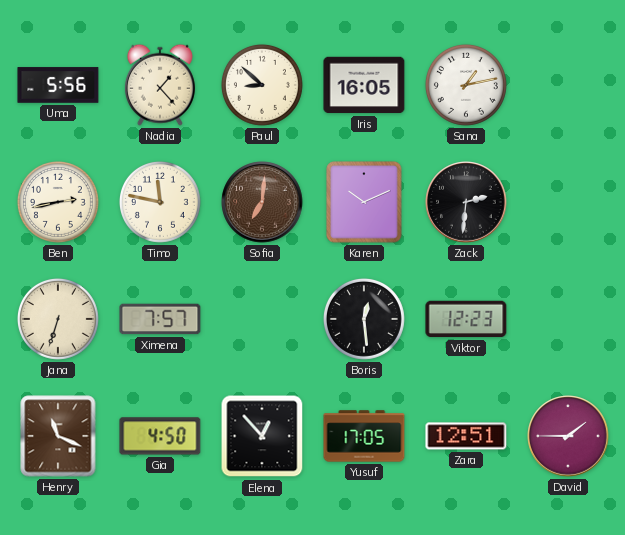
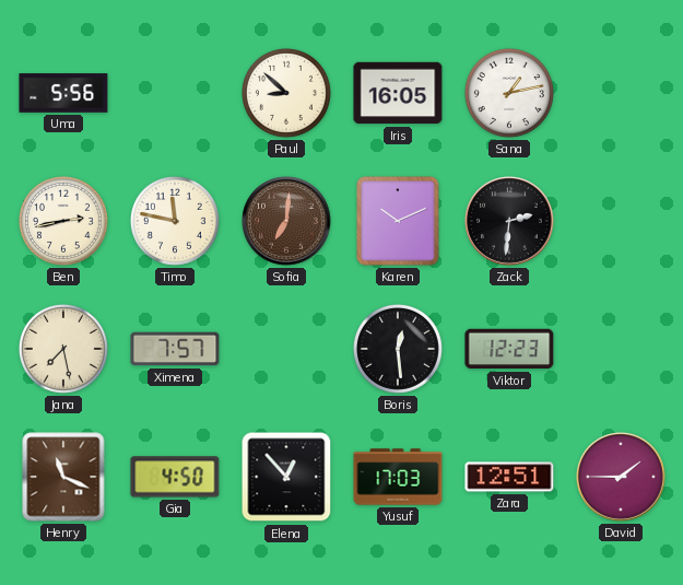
Nadia: 1:23 -> none
Jana: 6:33 -> 7:28
Yusuf: 17:05 -> 17:03
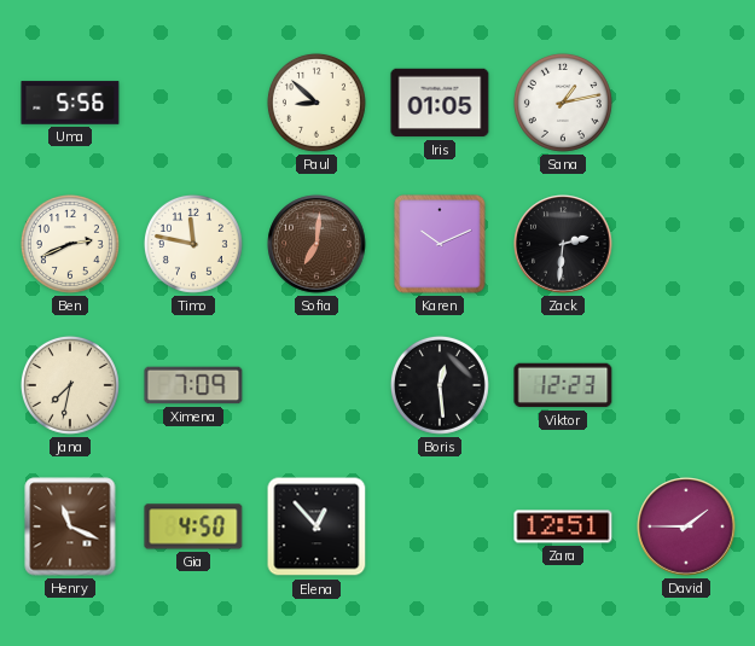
Iris: 16:05 -> 01:05
Ben: 2:43 -> 2:41
Jana: 7:28 -> 7:32
Ximena: 7:57 -> 7:09
Yusuf: 17:03 -> none
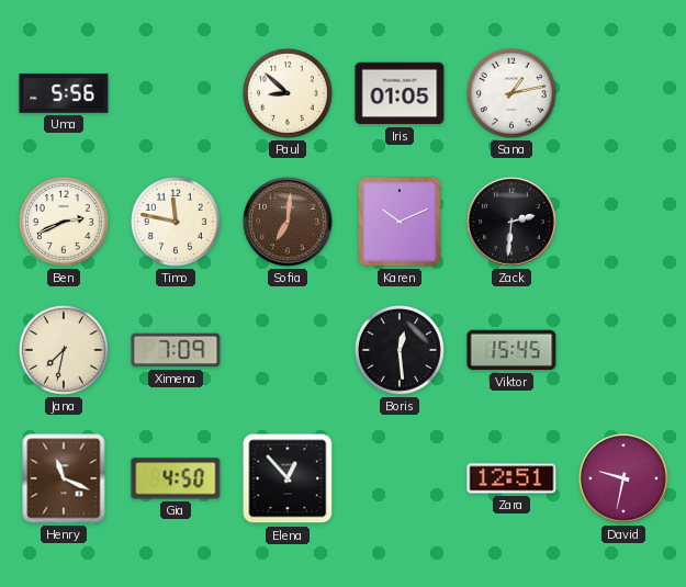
Viktor: 12:23 -> 15:45
David: 1:45 -> 9:32
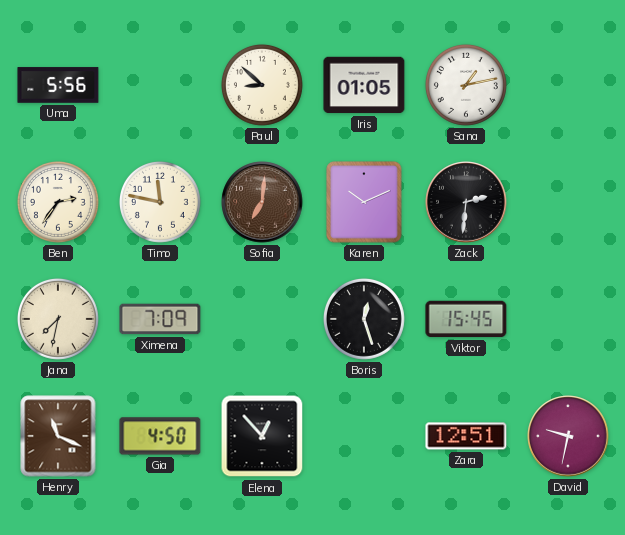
Ben: 2:41 -> 2:36
Boris: 12:29 -> 12:27
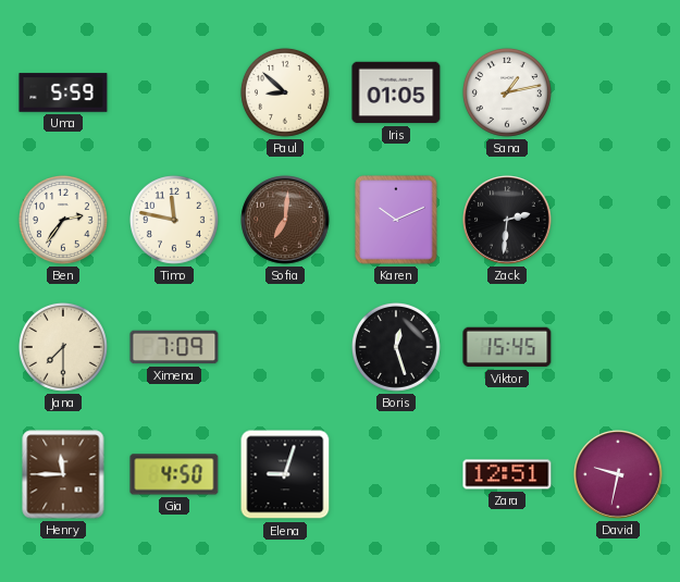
Uma: 5:56 -> 5:59
Jana: 7:32 -> 7:30
Henry: 11:19 -> 11:45
Elena: 12:53 -> 9:03
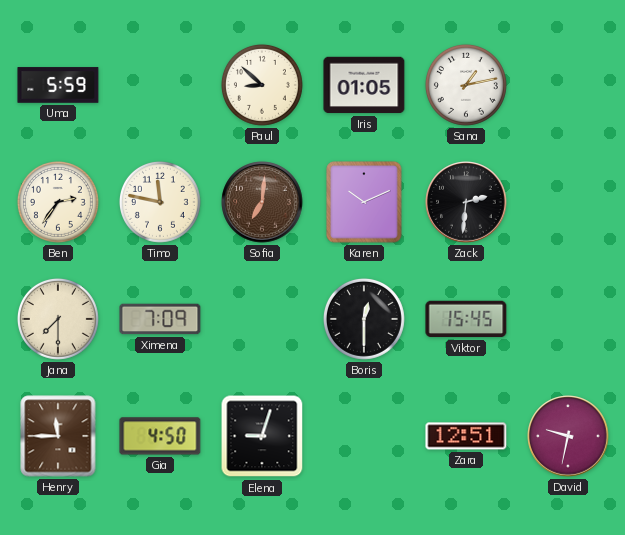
Boris: 12:27 -> 12:30
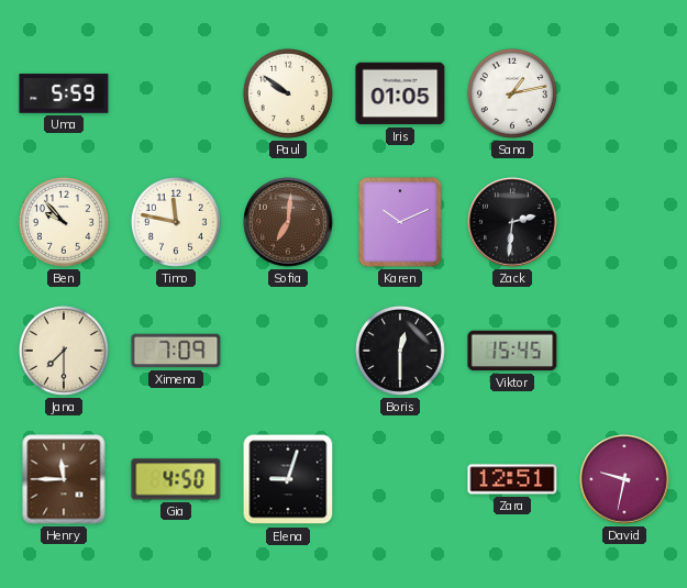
Paul: 8:52 -> 9:51
Ben: 2:36 -> 9:53
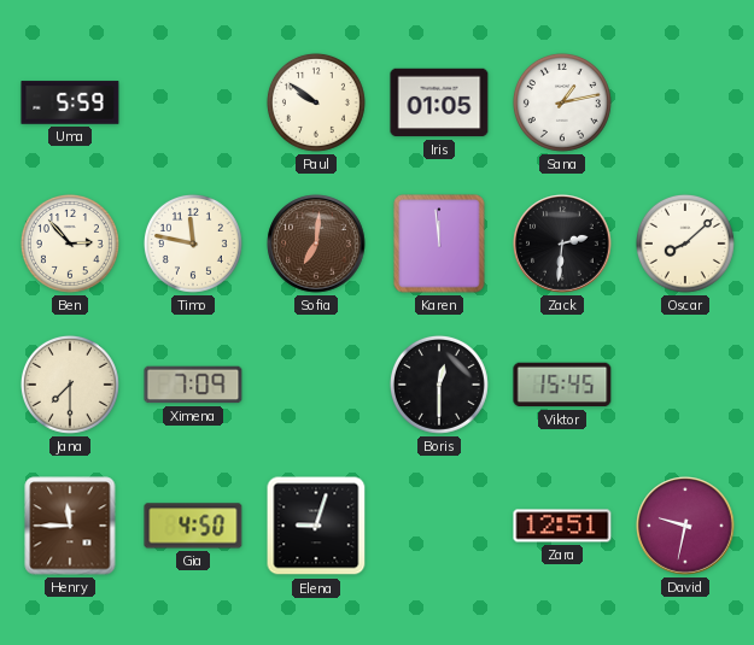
Ben: 9:53 -> 2:53
Karen: 10:11 -> 11:59
Oscar: none -> 8:08
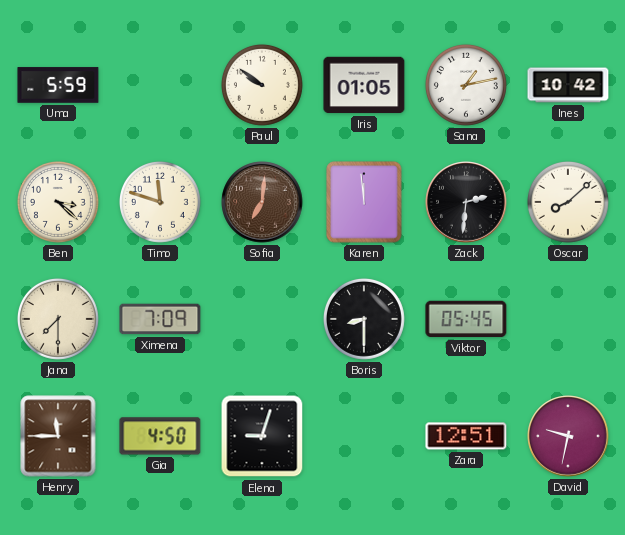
Ines: none -> 10:42
Ben: 2:53 -> 3:22
Timo: 11:47 -> 11:48
Boris: 12:30 -> 8:30
Viktor: 15:45 -> 05:45
